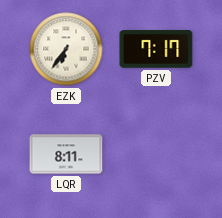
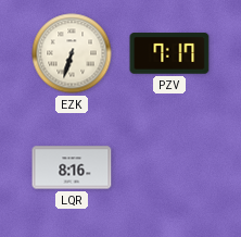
EZK: 6:36 -> 6:33
LQR: 8:11 -> 8:16
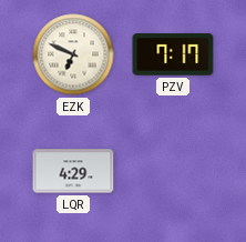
EZK: 6:33 -> 6:49
LQR: 8:16 -> 4:29
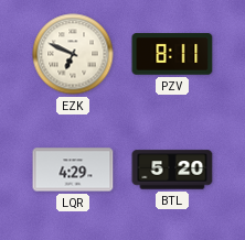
PZV: 7:17 -> 8:11
BTL: none -> 5:20
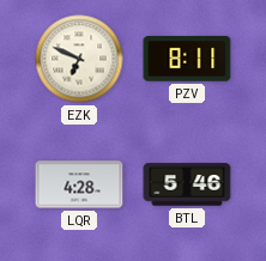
LQR: 4:29 -> 4:28
BTL: 5:20 -> 5:46
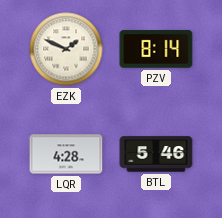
EZK: 6:49 -> 1:49
PZV: 8:11 -> 8:14
